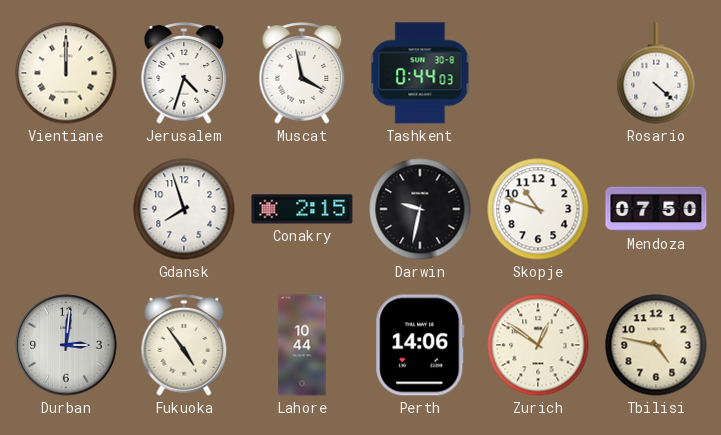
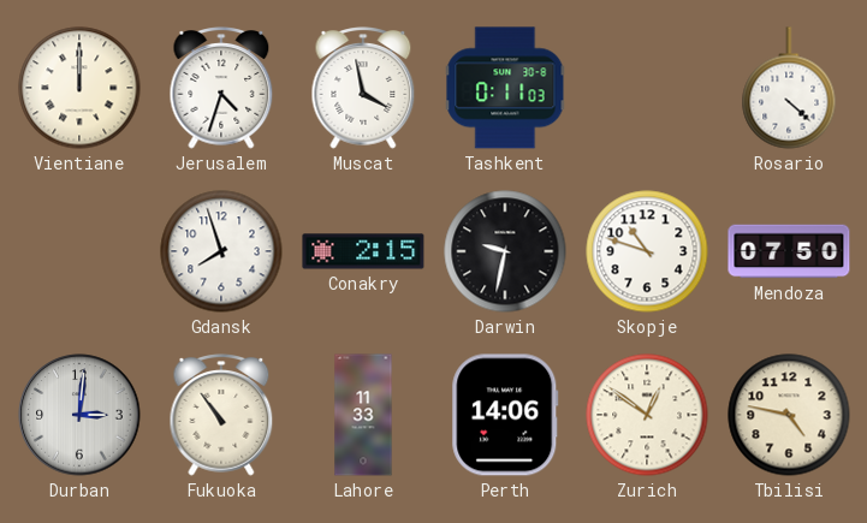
Tashkent: 0:44 -> 0:11
Fukuoka: 4:54 -> 10:54
Lahore: 10:44 -> 11:33
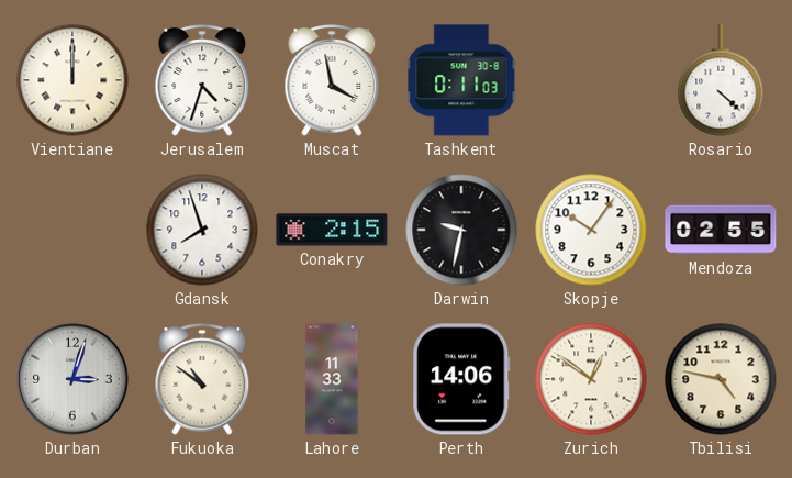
Skopje: 10:48 -> 10:06
Mendoza: 07:50 -> 02:55
Durban: 3:01 -> 3:03
Fukuoka: 10:54 -> 10:51
